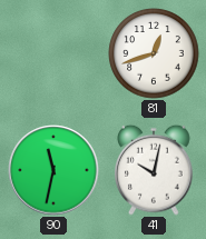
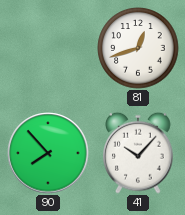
90: 11:32 -> 7:53
41: 10:02 -> 10:07
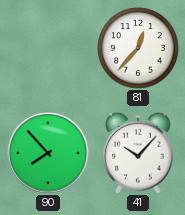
81: 12:42 -> 12:37
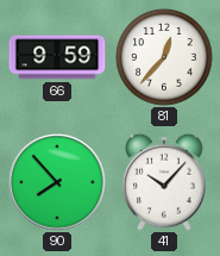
66: none -> 9:59
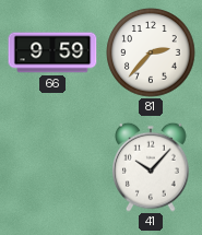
81: 12:37 -> 2:37
90: 7:53 -> none
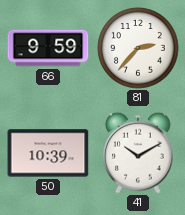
50: none -> 10:39
41: 10:07 -> 10:10
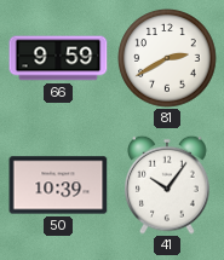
81: 2:37 -> 2:40
41: 10:10 -> 10:06
